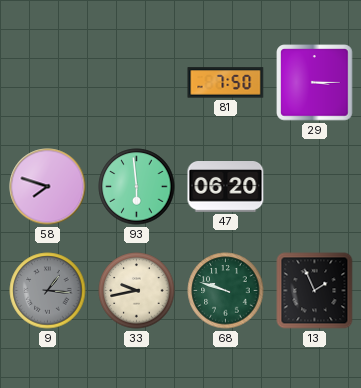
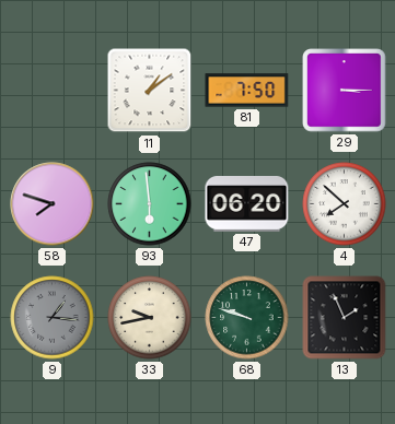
11: none -> 1:09
4: none -> 7:52
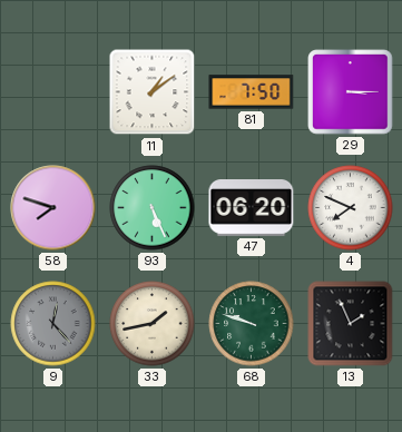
93: 5:59 -> 5:26
4: 7:52 -> 7:49
9: 1:16 -> 12:23
33: 9:43 -> 1:43
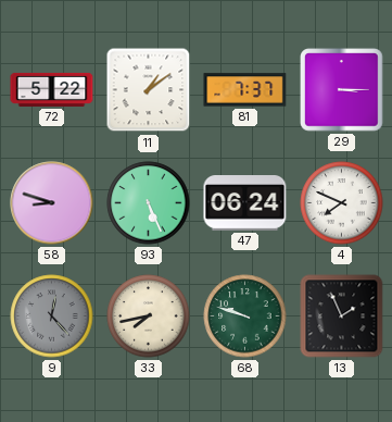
72: none -> 5:22
81: 7:50 -> 7:37
58: 7:48 -> 8:48
47: 06:20 -> 06:24
33: 1:43 -> 7:43
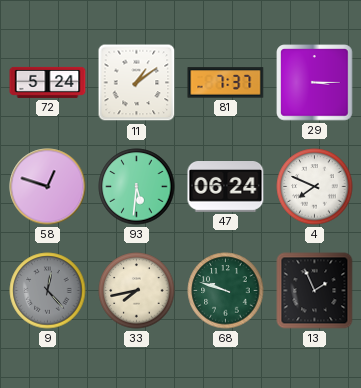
72: 5:22 -> 5:24
58: 8:48 -> 12:48
93: 5:26 -> 5:31
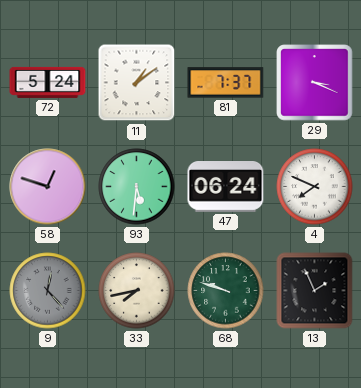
29: 3:15 -> 3:19
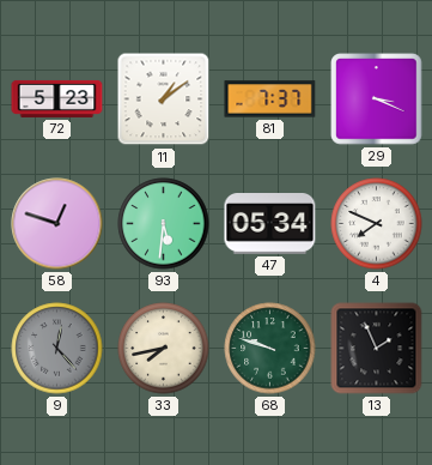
72: 5:24 -> 5:23
47: 06:24 -> 05:34
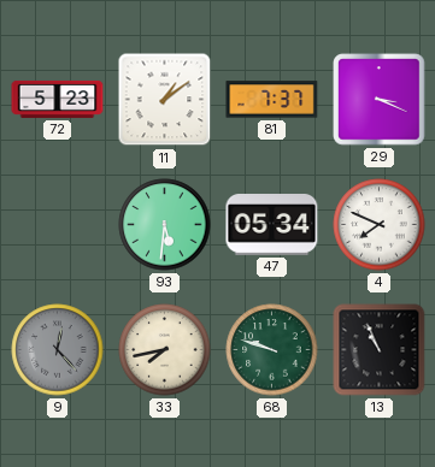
58: 12:48 -> none
13: 1:56 -> 10:56
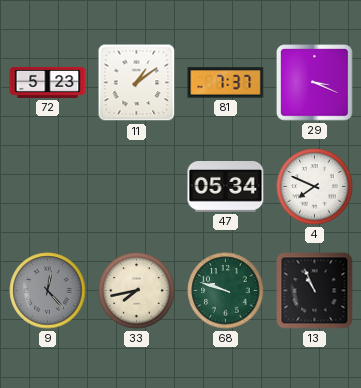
93: 5:31 -> none
